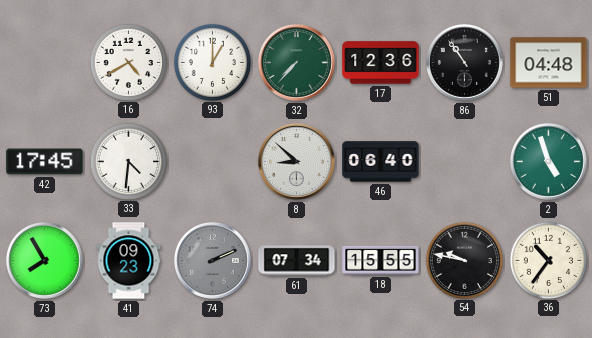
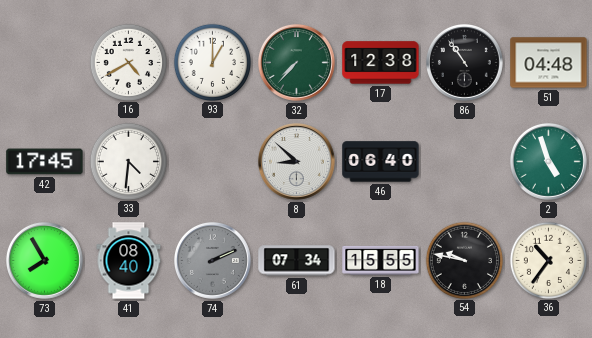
17: 12:36 -> 12:38
41: 09:23 -> 08:40
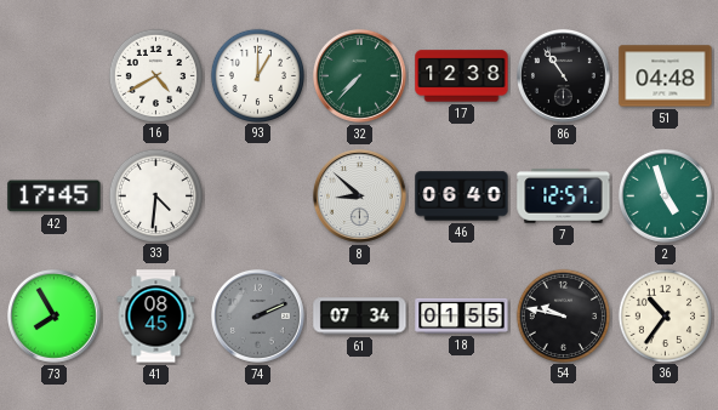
7: none -> 12:57
41: 08:40 -> 08:45
18: 15:55 -> 01:55
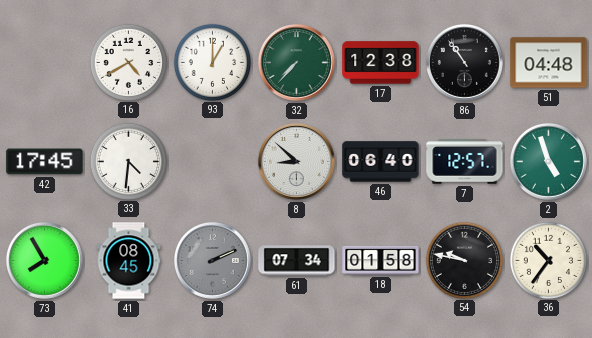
18: 01:55 -> 01:58
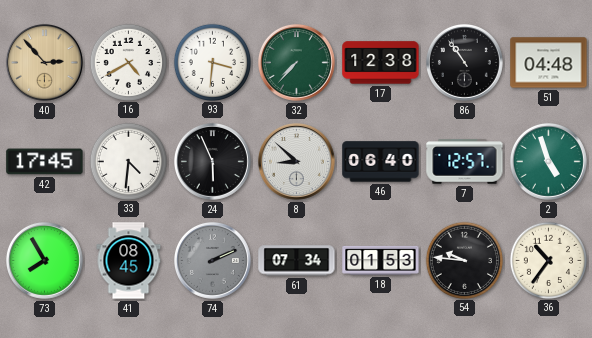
40: none -> 2:53
93: 1:00 -> 3:31
24: none -> 5:56
18: 01:58 -> 01:53
54: 9:47 -> 9:46
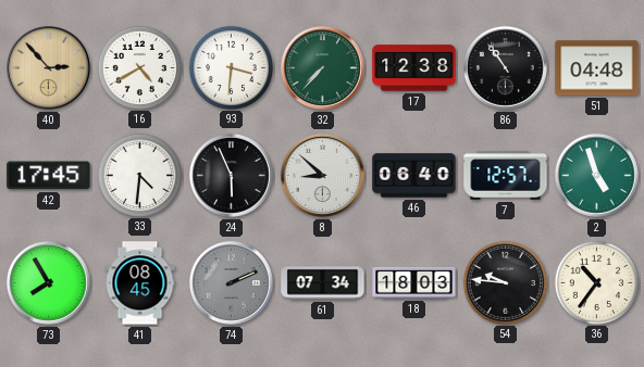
18: 01:53 -> 18:03
